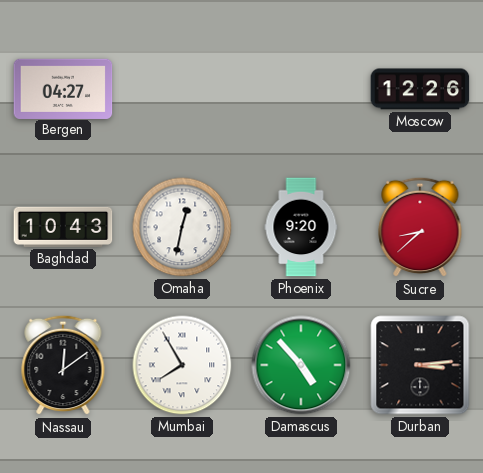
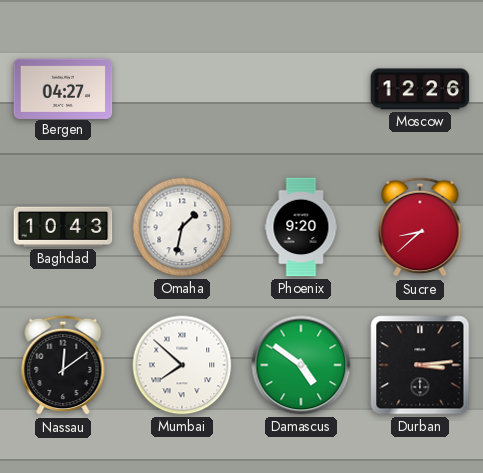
Omaha: 12:32 -> 1:32
Mumbai: 7:55 -> 7:52
Damascus: 4:53 -> 4:51
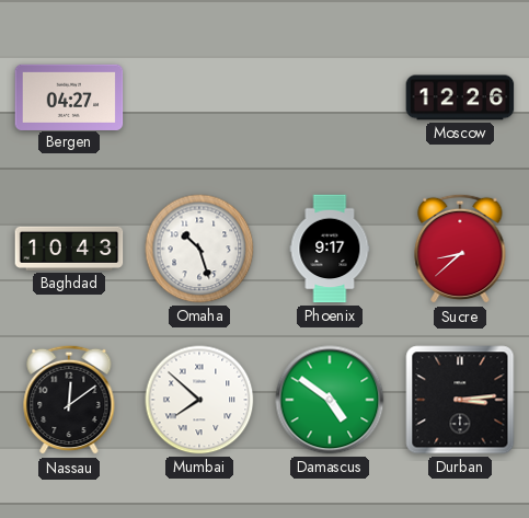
Omaha: 1:32 -> 10:27
Phoenix: 9:20 -> 9:17
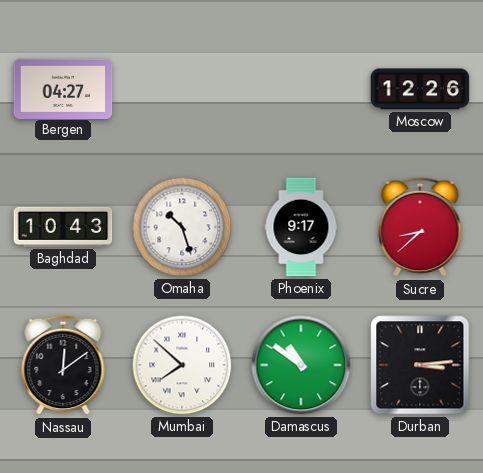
Damascus: 4:51 -> 10:51
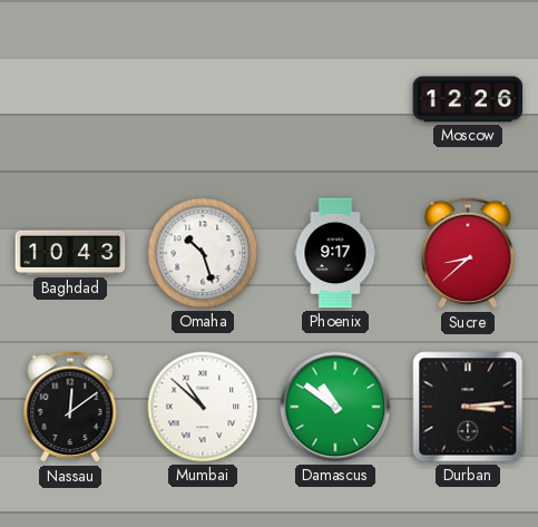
Bergen: 04:27 -> none
Mumbai: 7:52 -> 10:52
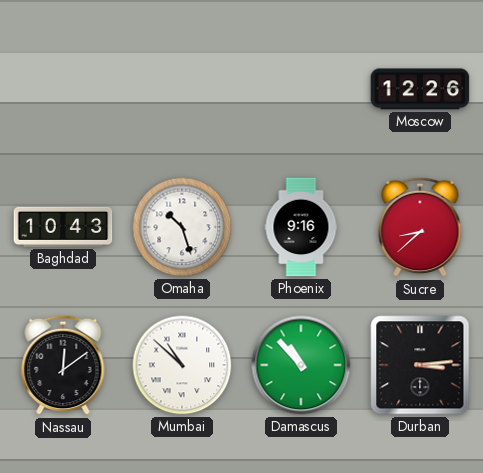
Phoenix: 9:17 -> 9:16
Damascus: 10:51 -> 10:53
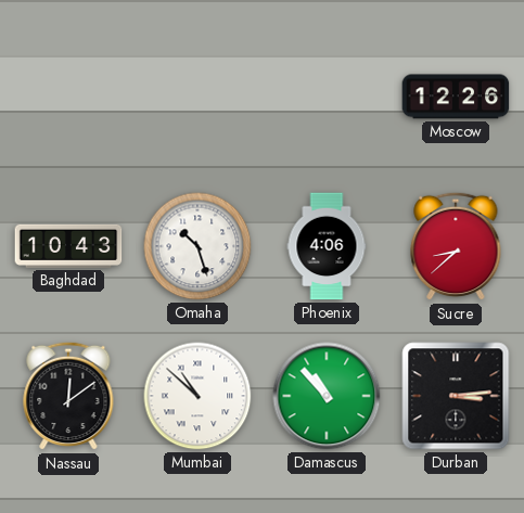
Phoenix: 9:16 -> 4:06
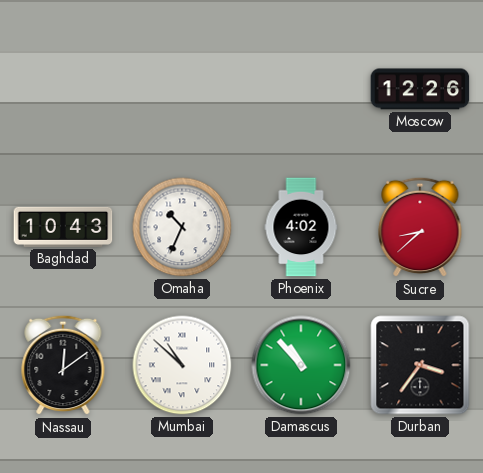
Omaha: 10:27 -> 10:34
Phoenix: 4:06 -> 4:02
Durban: 3:14 -> 3:36
